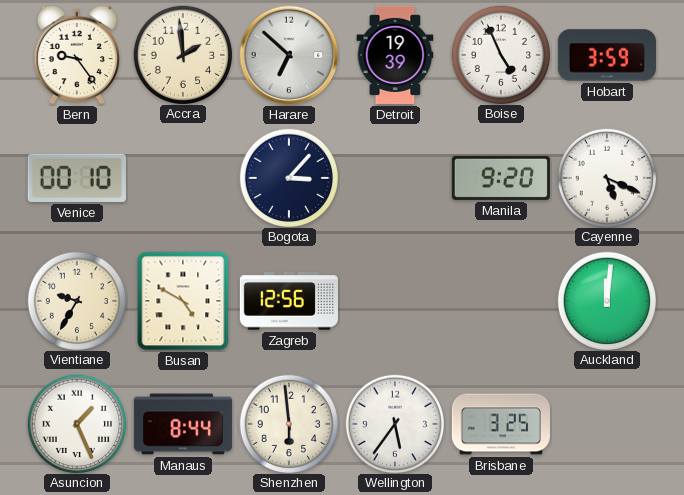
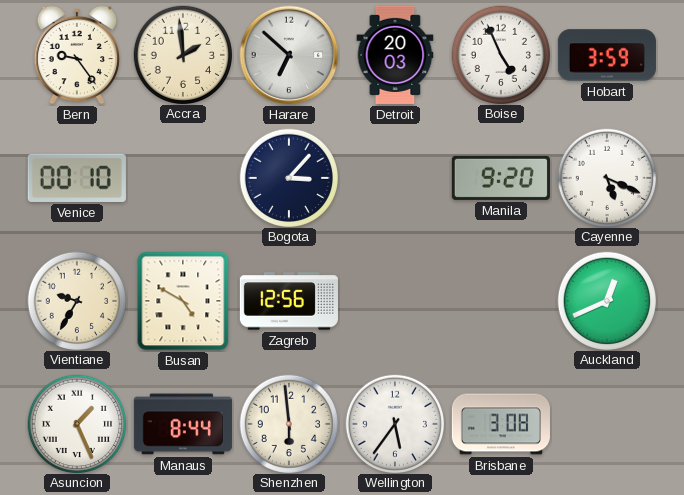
Detroit: 19:39 -> 20:03
Auckland: 12:01 -> 12:41
Brisbane: 3:25 -> 3:08
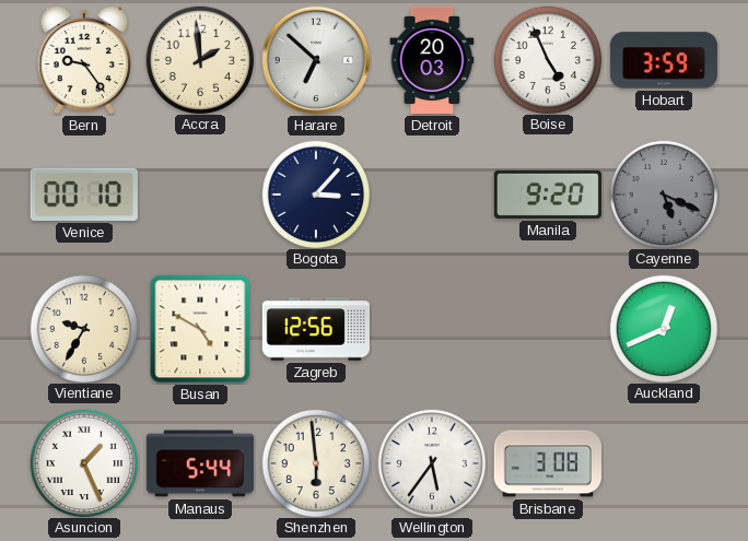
Cayenne dial: white -> grey
Manaus: 8:44 -> 5:44
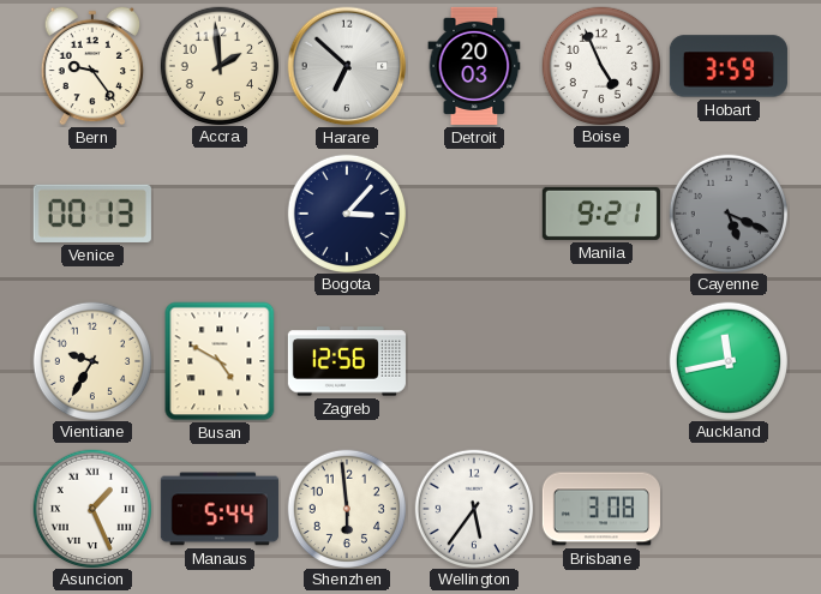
Venice: 00:10 -> 00:13
Manila: 9:20 -> 9:21
Auckland: 12:41 -> 11:43
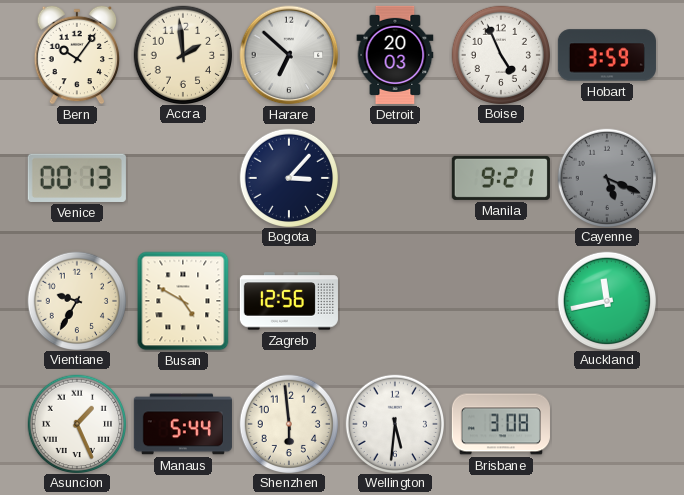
Bern: 9:24 -> 10:06
Wellington: 5:36 -> 5:31
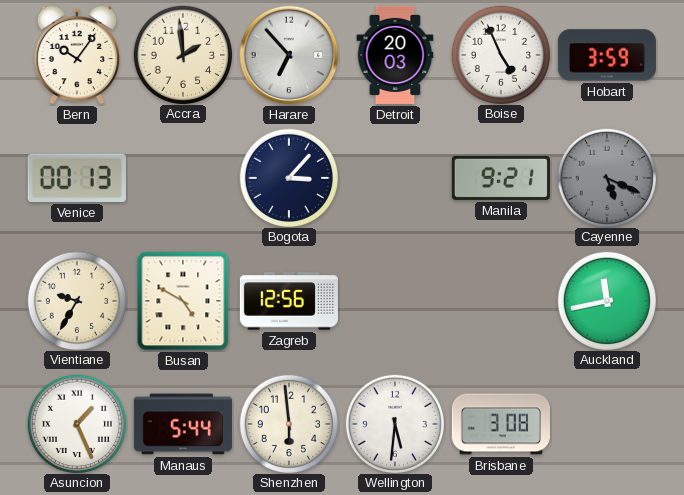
Harare: 6:52 -> 6:53
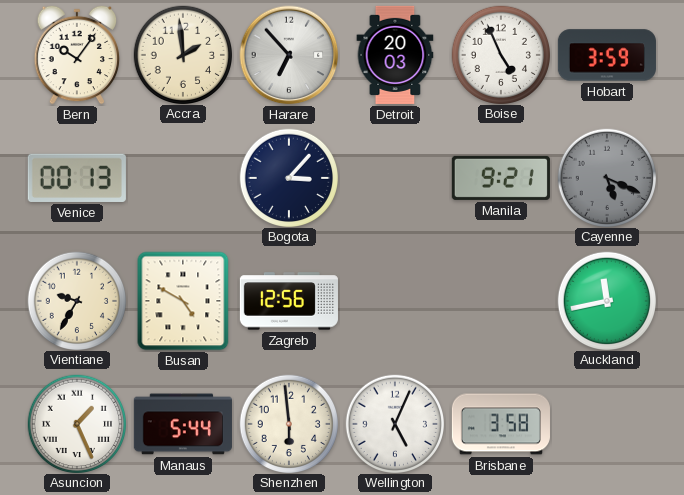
Wellington: 5:31 -> 5:04
Brisbane: 3:08 -> 3:58
